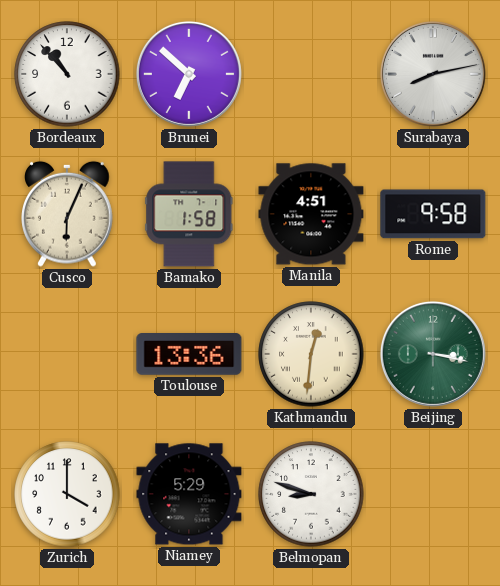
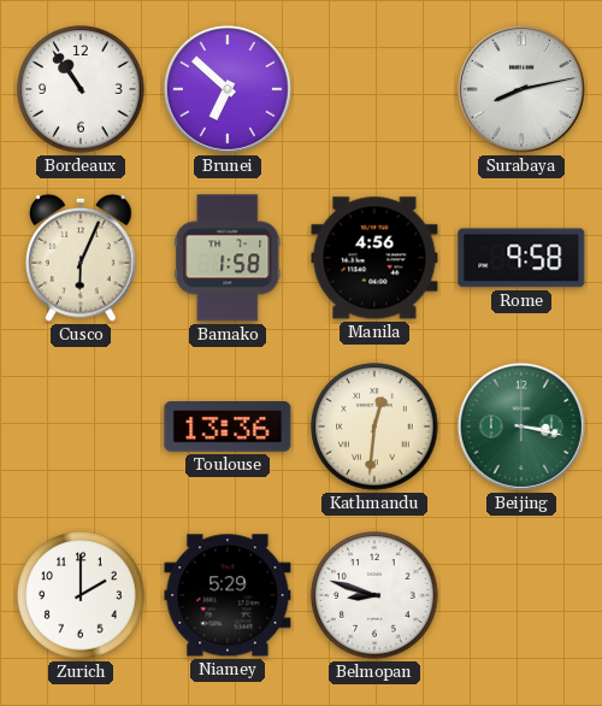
Bordeaux: 10:53 -> 10:54
Manila: 4:51 -> 4:56
Zurich: 4:00 -> 2:00
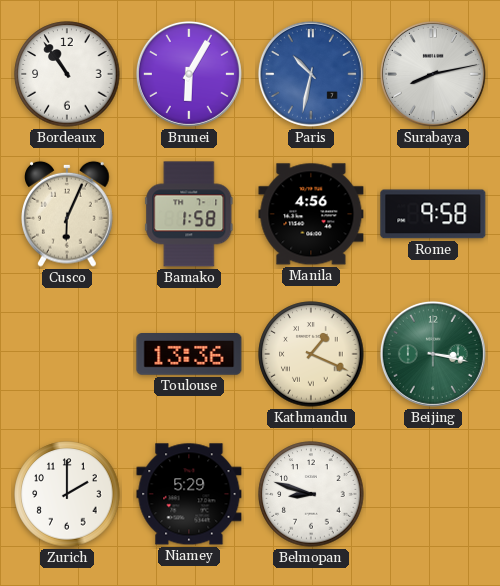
Brunei: 6:52 -> 6:05
Paris: none -> 10:32
Kathmandu: 12:31 -> 1:19
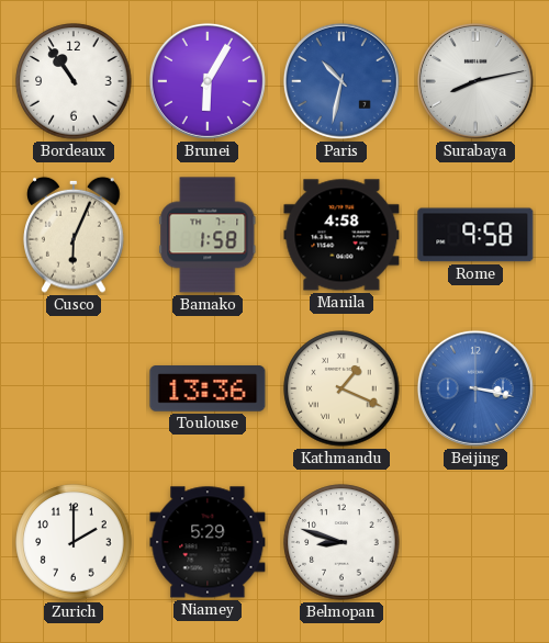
Manila: 4:56 -> 4:58
Beijing dial: green -> blue
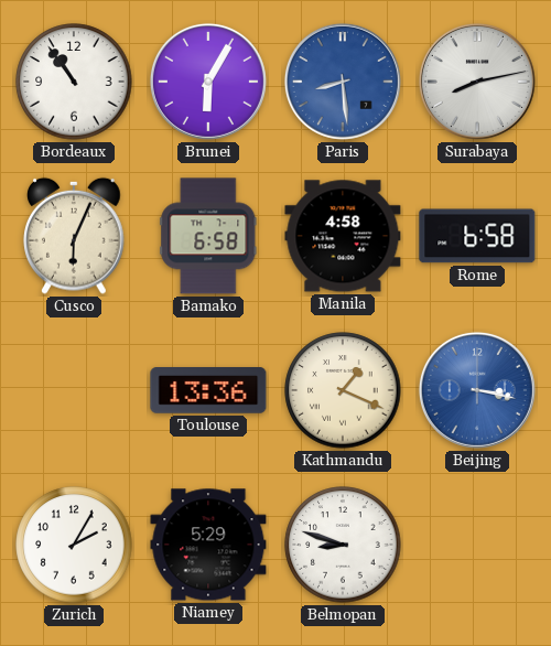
Paris: 10:32 -> 8:29
Bamako: 1:58 -> 6:58
Rome: 9:58 -> 6:58
Zurich: 2:00 -> 2:05
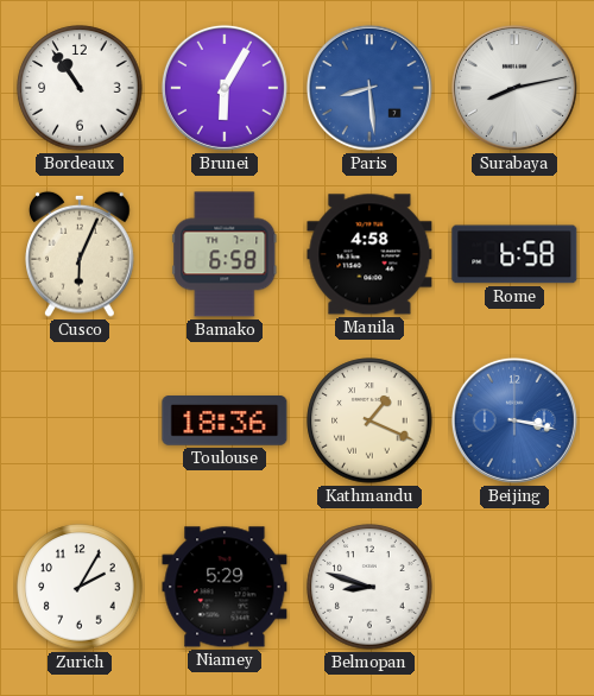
Toulouse: 13:36 -> 18:36
